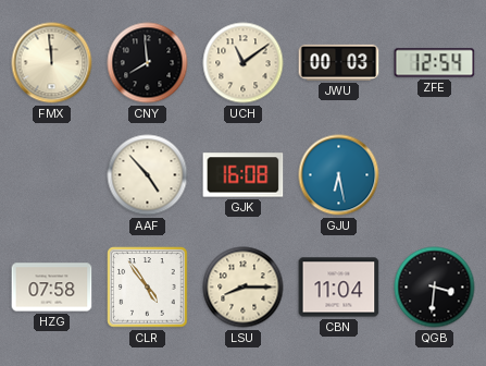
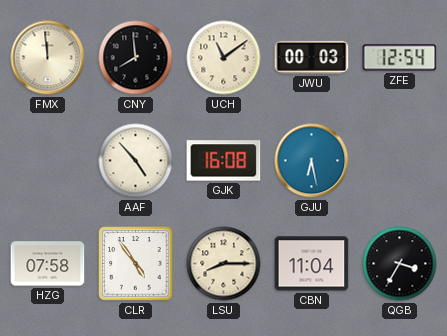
QGB: 3:31 -> 3:35
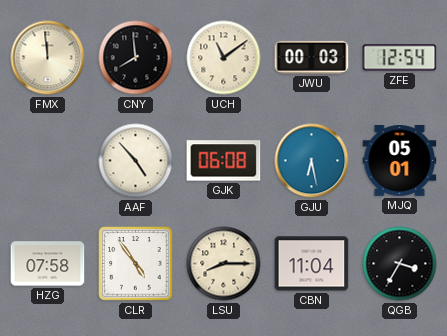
GJK: 16:08 -> 06:08
MJQ: none -> 05:01
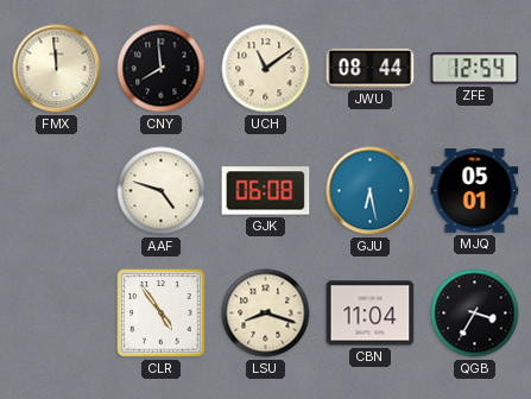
JWU: 00:03 -> 08:44
AAF: 4:53 -> 4:48
HZG: 07:58 -> none
LSU: 8:15 -> 8:18
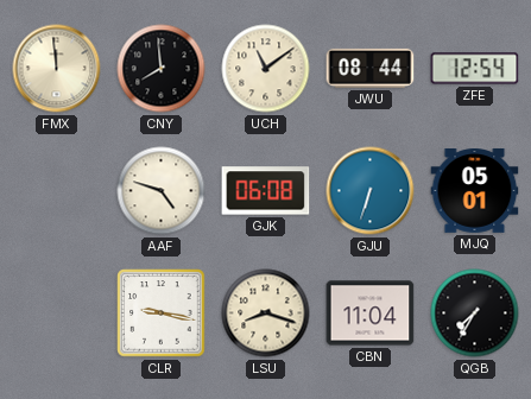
GJU: 6:28 -> 6:33
CLR: 4:54 -> 9:17
QGB: 3:35 -> 7:35
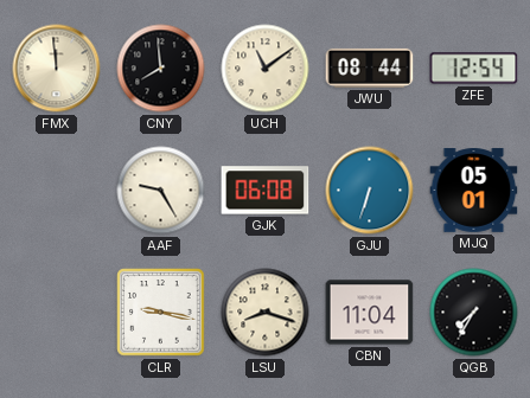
AAF: 4:48 -> 9:25
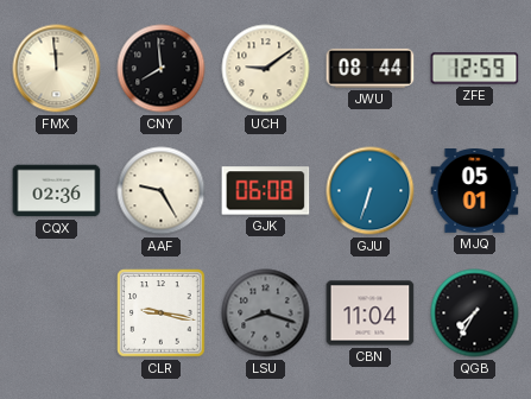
UCH: 11:09 -> 9:09
ZFE: 12:54 -> 12:59
CQX: none -> 02:36
LSU dial: cream -> grey
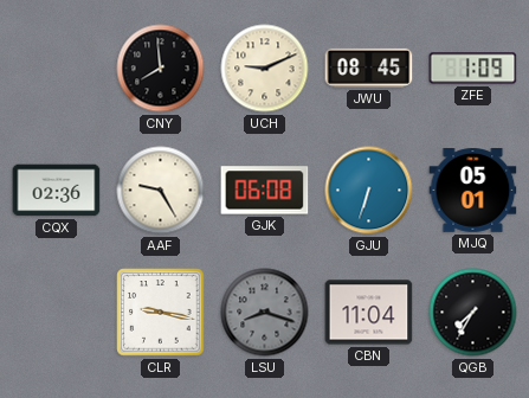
FMX: 11:59 -> none
UCH: 9:09 -> 9:11
JWU: 08:44 -> 08:45
ZFE: 12:59 -> 1:09
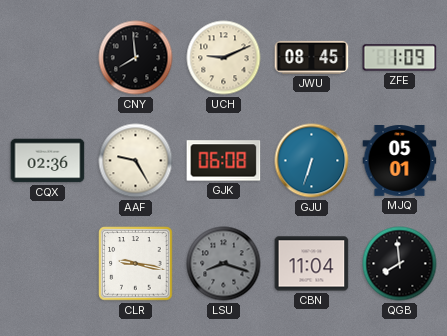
QGB: 7:35 -> 7:59
